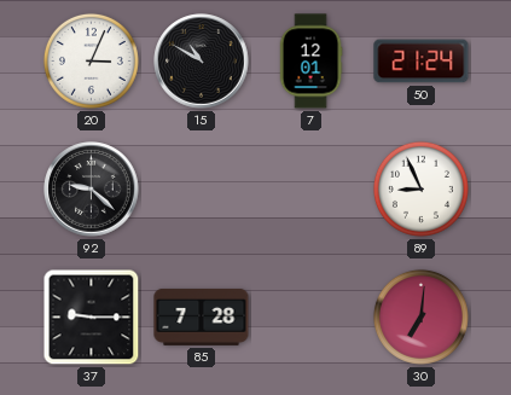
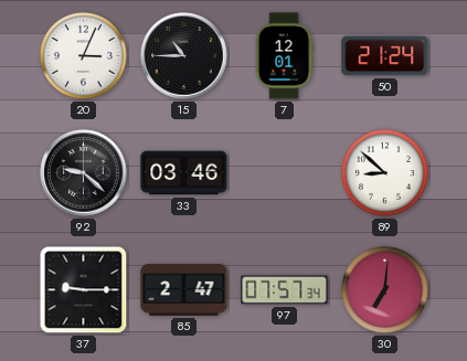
15: 10:50 -> 10:45
33: none -> 03:46
89: 8:56 -> 8:52
85: 7:28 -> 2:47
97: none -> 07:57
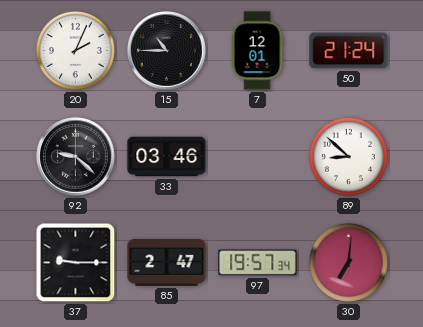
20: 3:04 -> 2:04
97: 07:57 -> 19:57
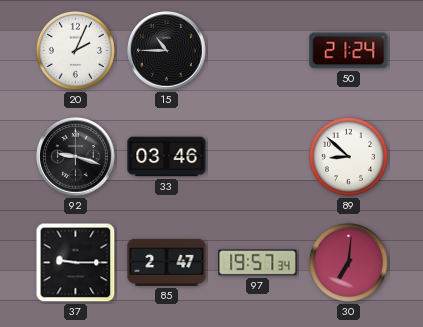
7: 12:01 -> none
92: 9:22 -> 9:18
